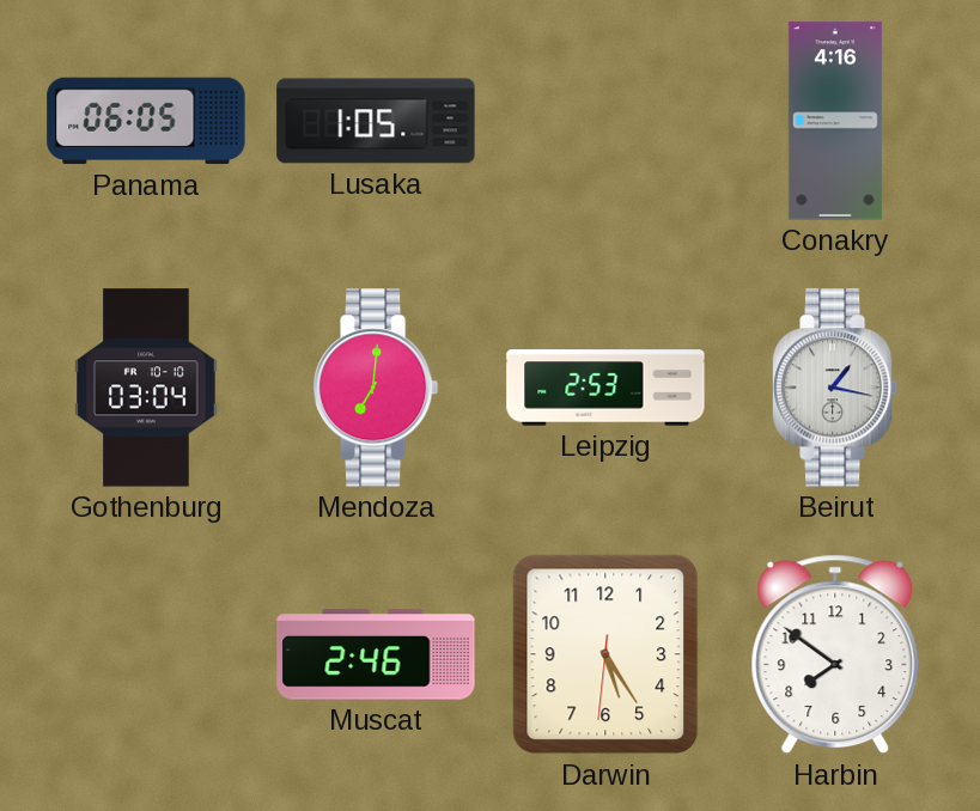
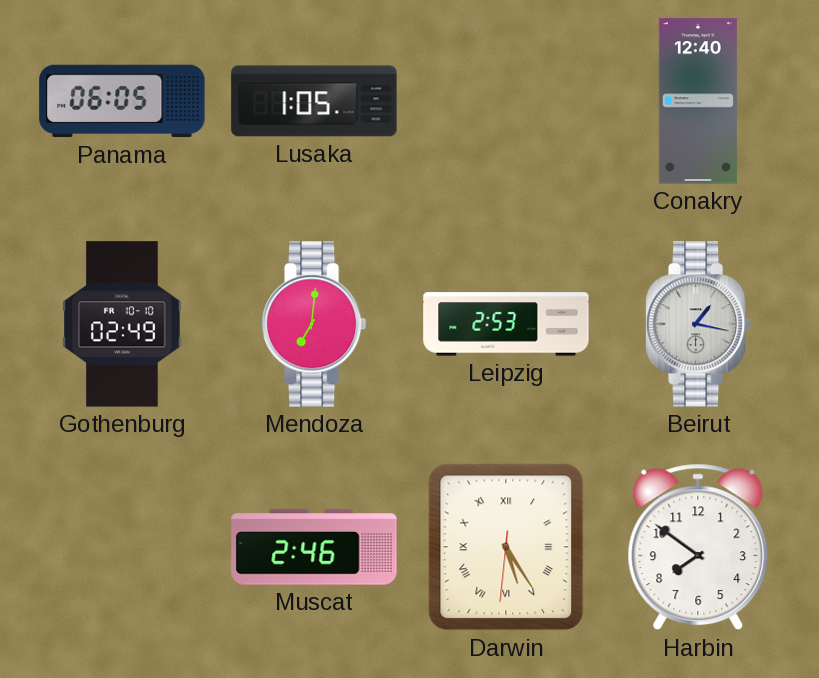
Conakry: 4:16 -> 12:40
Gothenburg: 03:04 -> 02:49
Darwin numerals: Arabic -> Roman
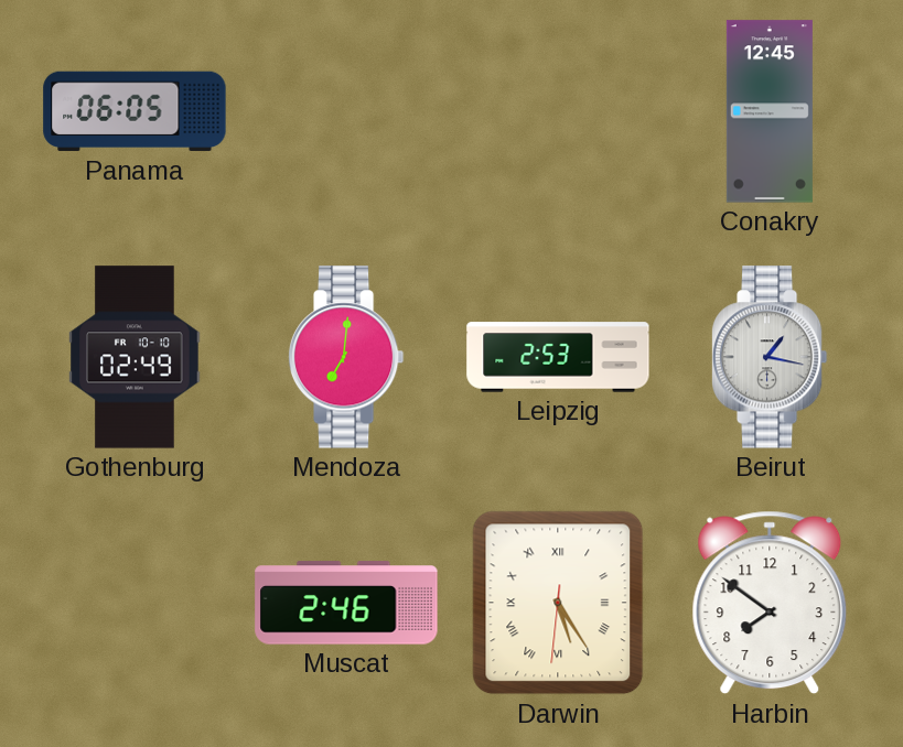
Lusaka: 1:05 -> none
Conakry: 12:40 -> 12:45
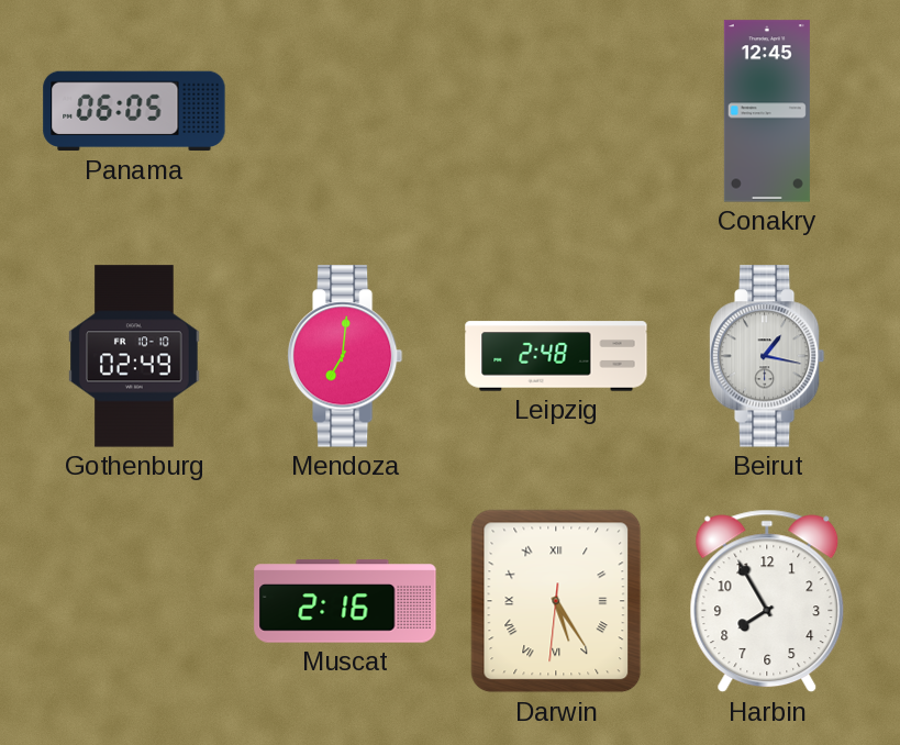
Leipzig: 2:53 -> 2:48
Muscat: 2:46 -> 2:16
Harbin: 7:51 -> 7:55
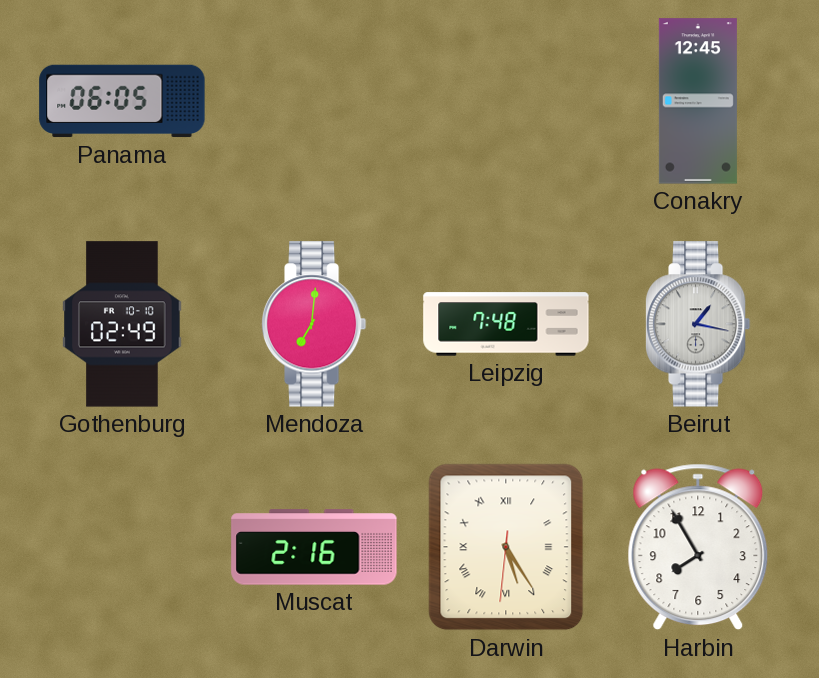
Leipzig: 2:48 -> 7:48
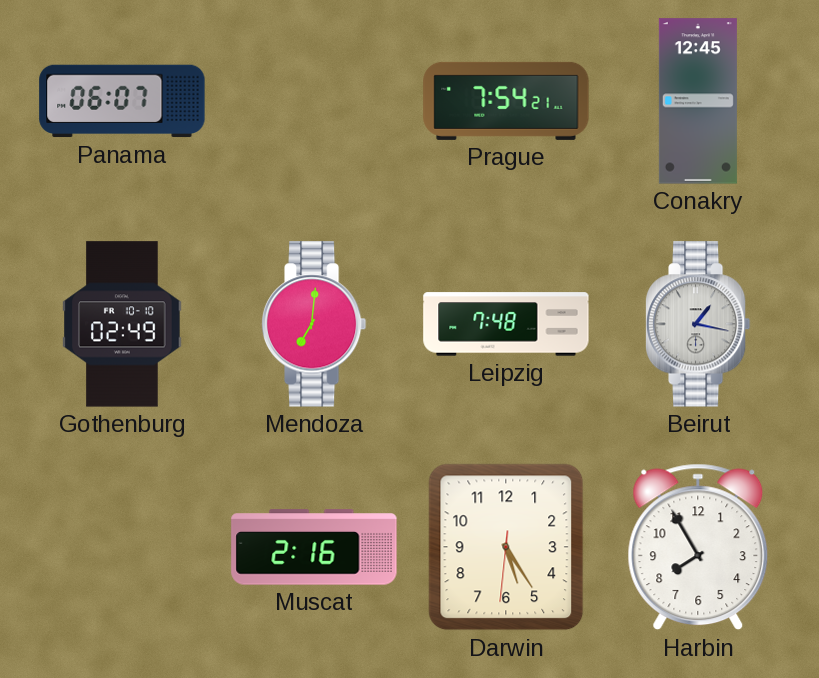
Panama: 06:05 -> 06:07
Prague: none -> 7:54
Darwin numerals: Roman -> Arabic
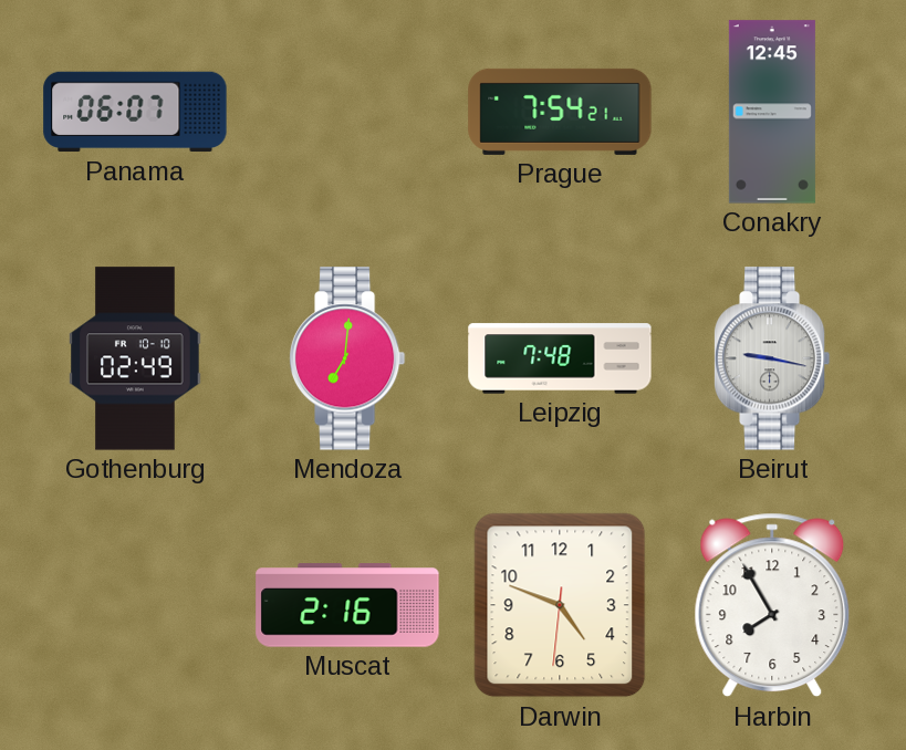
Beirut: 1:17 -> 9:17
Darwin: 5:24 -> 4:48
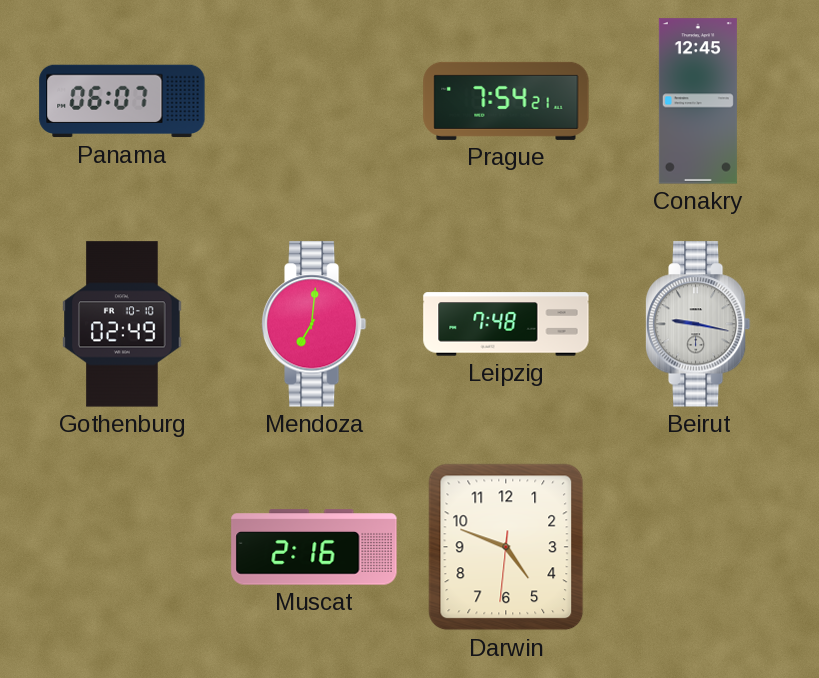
Harbin: 7:55 -> none
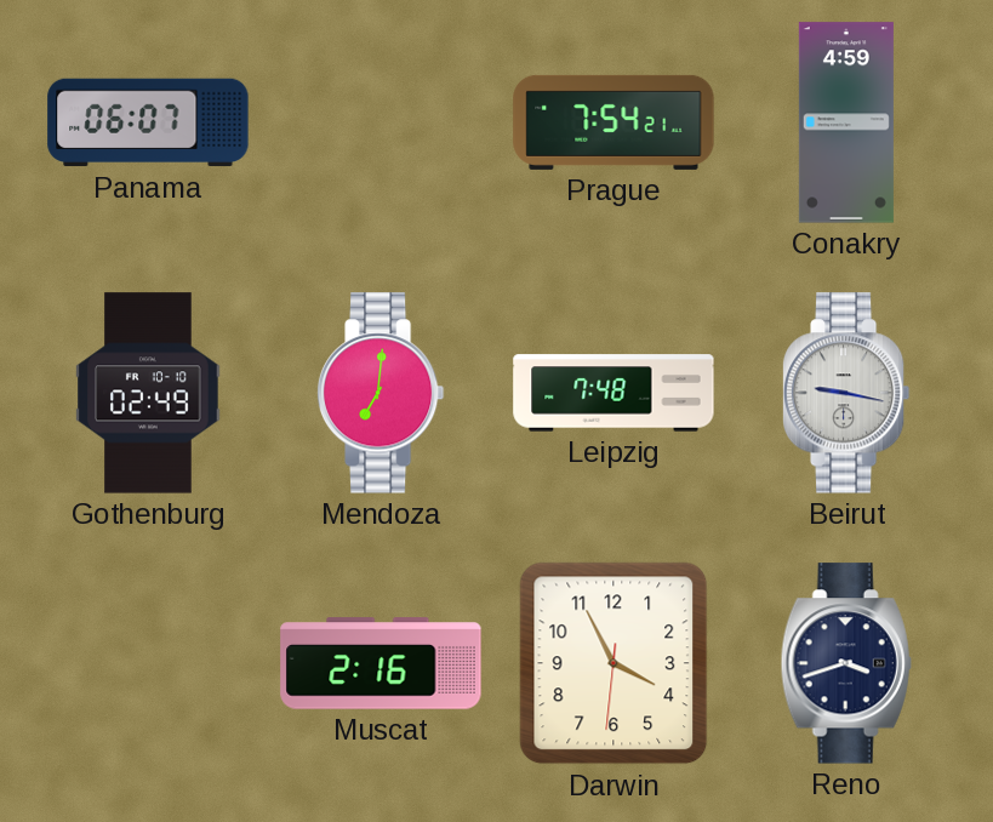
Conakry: 12:45 -> 4:59
Darwin: 4:48 -> 3:55
Reno: none -> 3:42
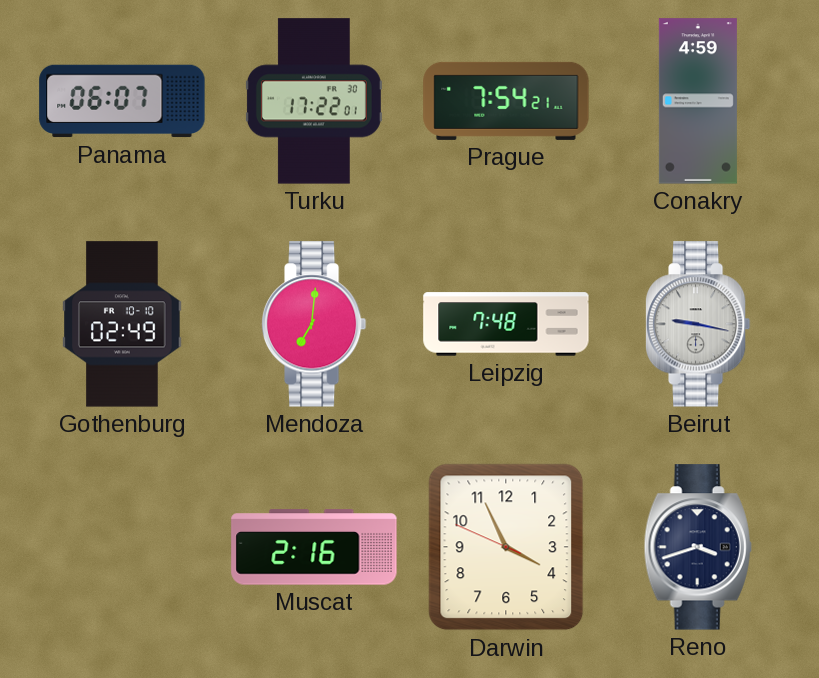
Turku: none -> 17:22
Darwin: 3:55:31 -> 3:55:49
